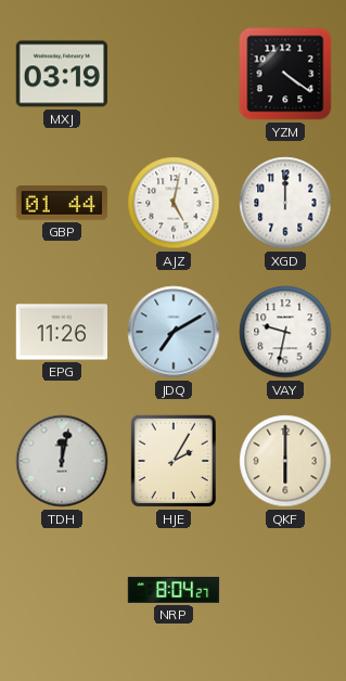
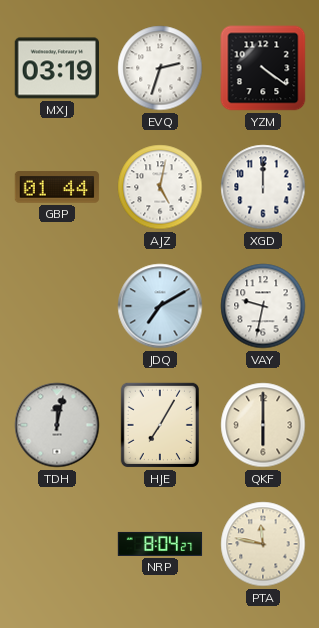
EVQ: none -> 2:33
EPG: 11:26 -> none
HJE: 2:05 -> 7:05
PTA: none -> 11:47
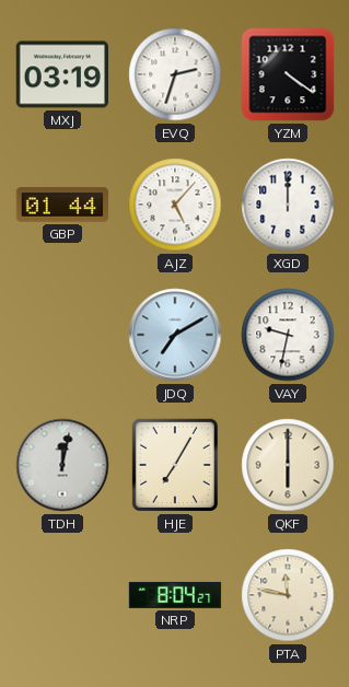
AJZ: 5:02 -> 5:07
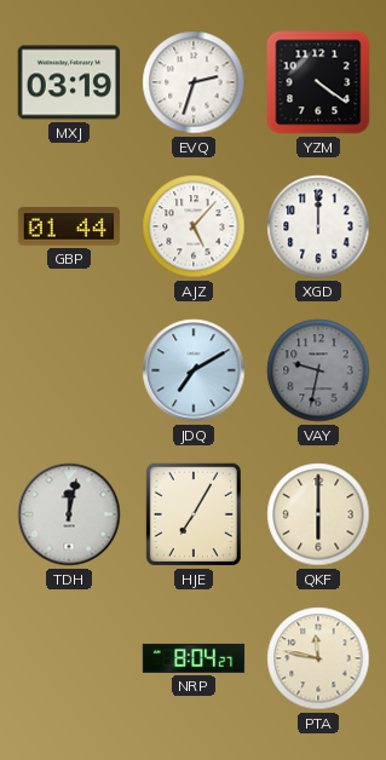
VAY dial: white -> grey
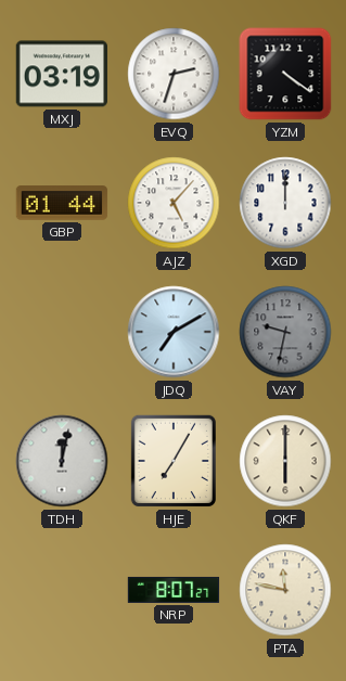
NRP: 8:04 -> 8:07
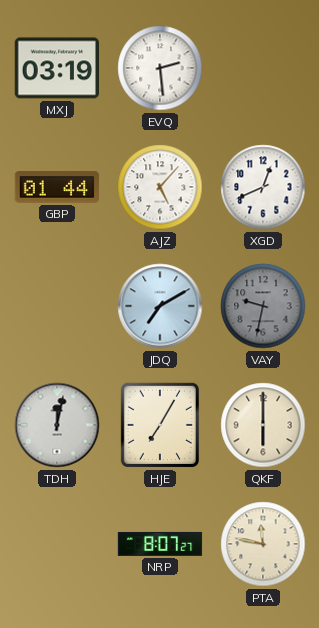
EVQ: 2:33 -> 2:29
YZM: 4:21 -> none
XGD: 12:00 -> 12:41
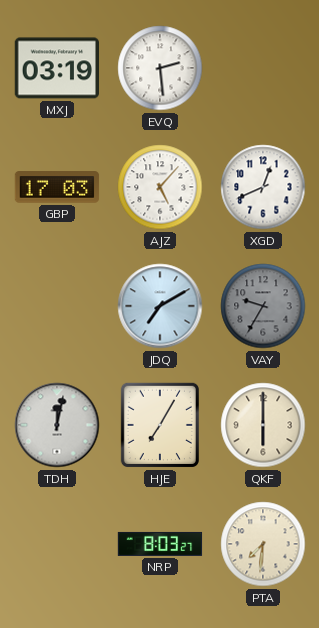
GBP: 01:44 -> 17:03
VAY: 9:32 -> 9:35
NRP: 8:07 -> 8:03
PTA: 11:47 -> 7:31
